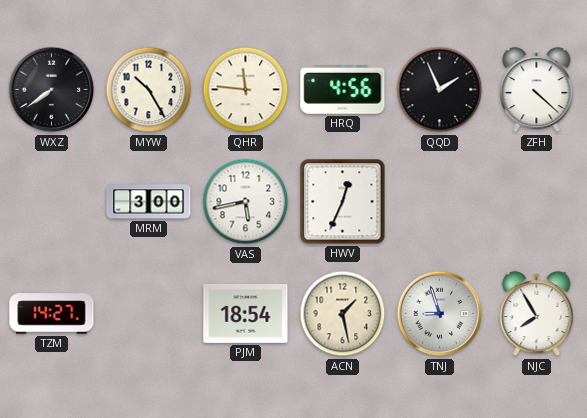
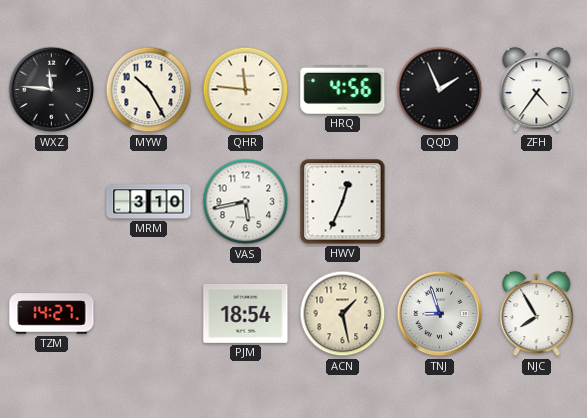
WXZ: 7:39 -> 11:46
ZFH: 4:22 -> 4:36
MRM: 3:00 -> 3:10
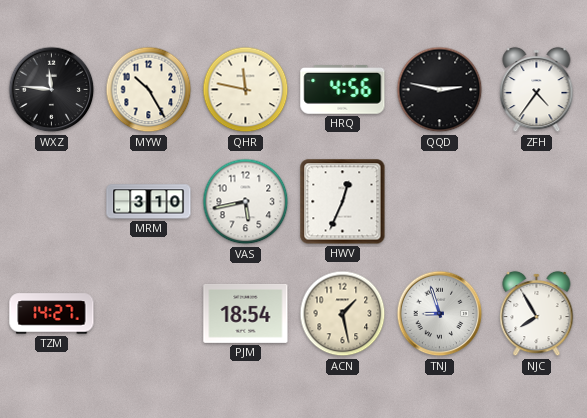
QHR: 11:46 -> 11:47
QQD: 1:56 -> 2:47
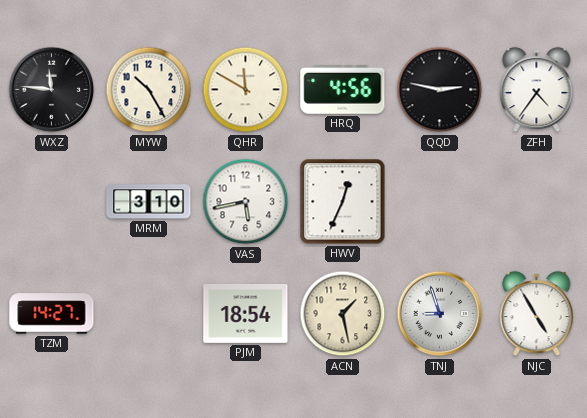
QHR: 11:47 -> 11:50
NJC: 7:55 -> 4:55
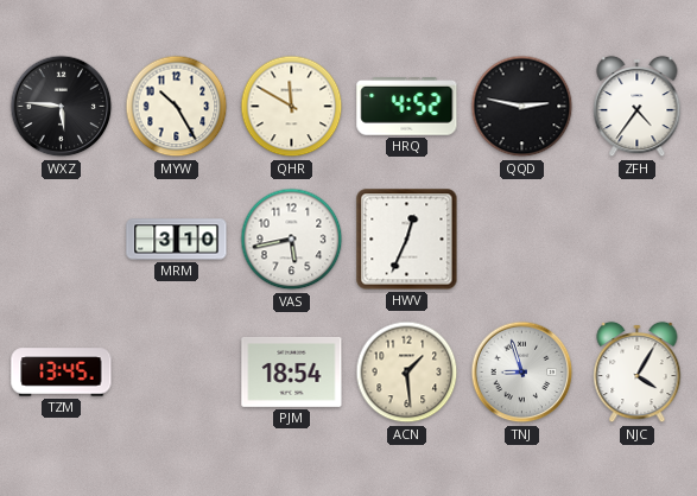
WXZ: 11:46 -> 5:46
HRQ: 4:56 -> 4:52
TZM: 14:27 -> 13:45
ACN: 1:28 -> 1:29
NJC: 4:55 -> 4:05
